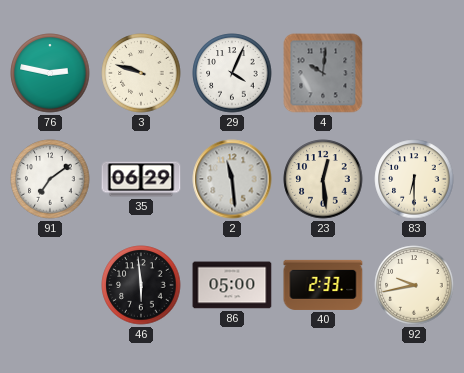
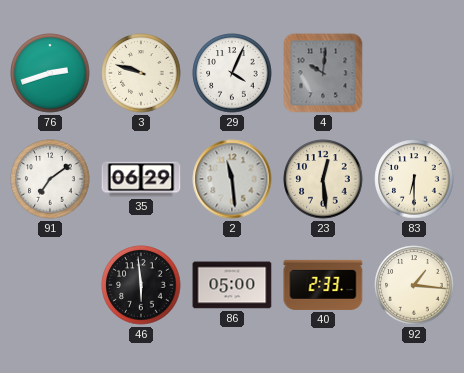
76: 2:47 -> 2:42
92: 9:43 -> 1:16
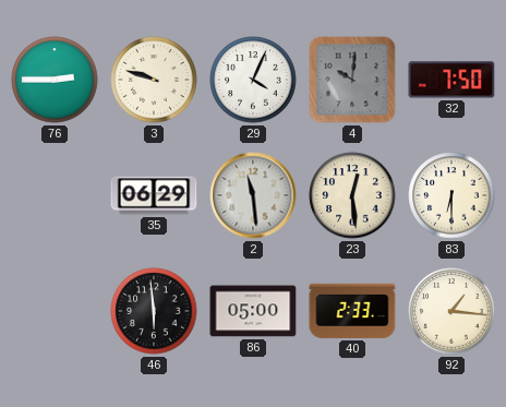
76: 2:42 -> 2:45
32: none -> 7:50
91: 7:09 -> none
